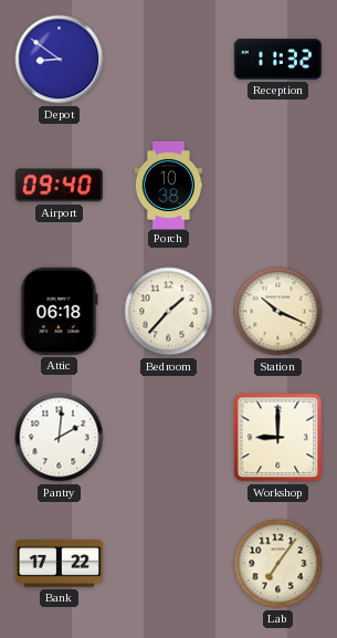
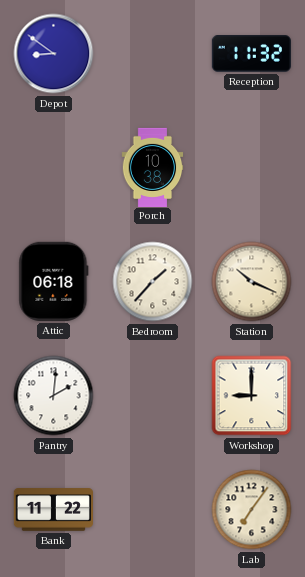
Airport: 09:40 -> none
Bank: 17:22 -> 11:22
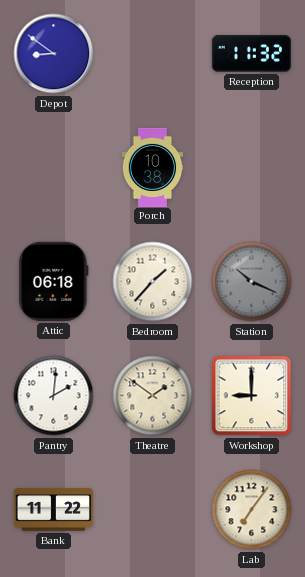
Station dial: cream -> grey
Theatre: none -> 1:51
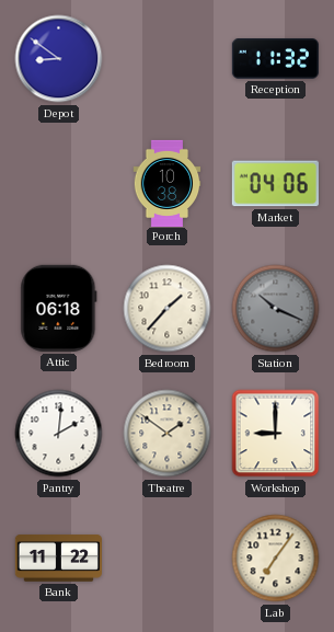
Market: none -> 04:06
